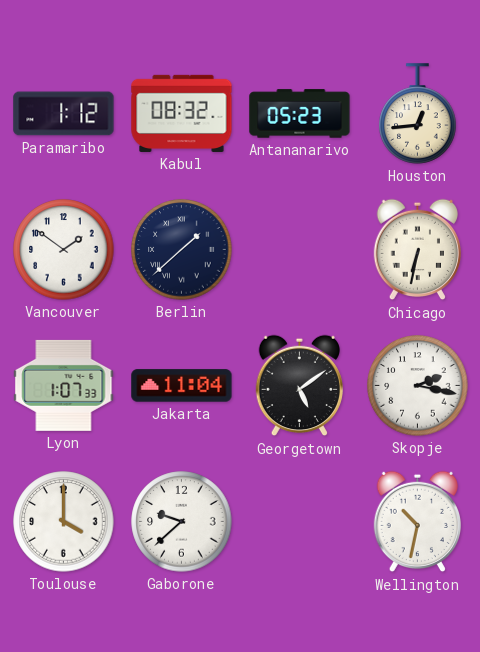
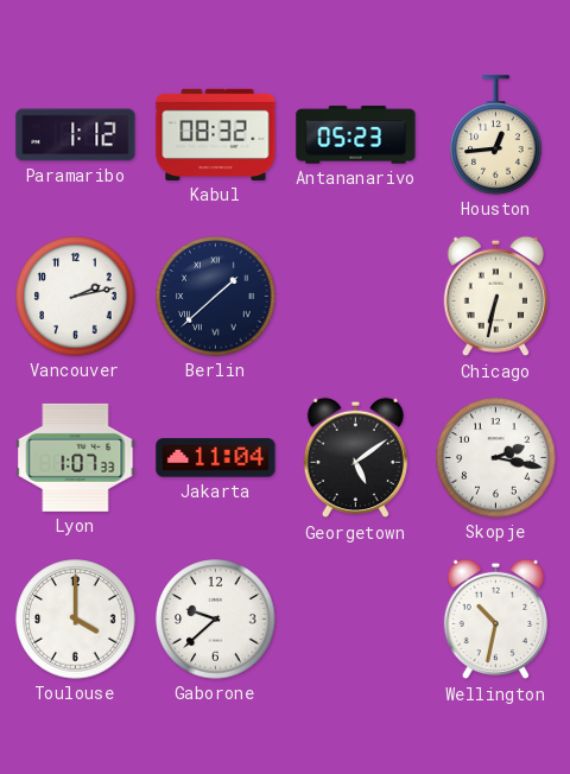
Vancouver: 1:51 -> 2:13
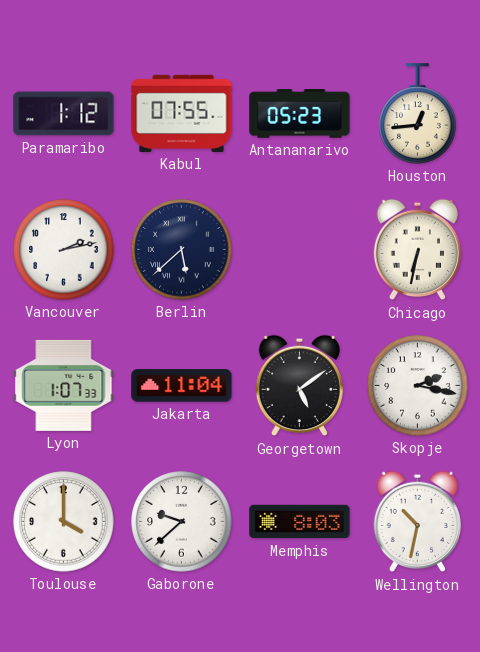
Kabul: 08:32 -> 07:55
Berlin: 1:38 -> 5:38
Memphis: none -> 8:03
